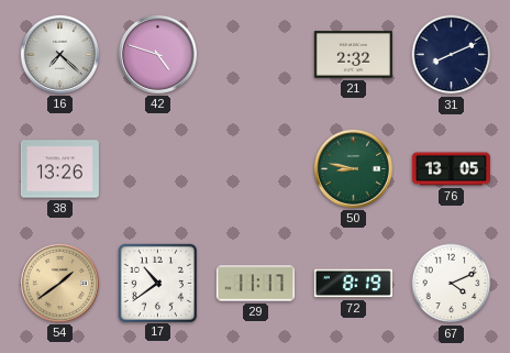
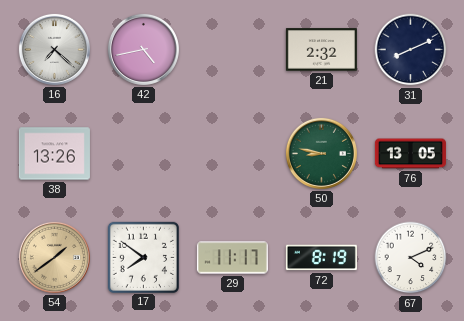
42: 4:48 -> 4:43
17: 10:39 -> 7:51
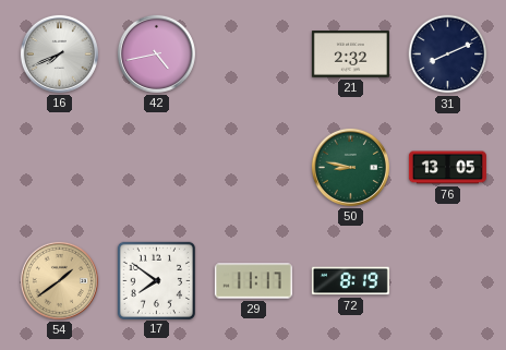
16: 7:22 -> 7:41
38: 13:26 -> none
67: 4:11 -> none
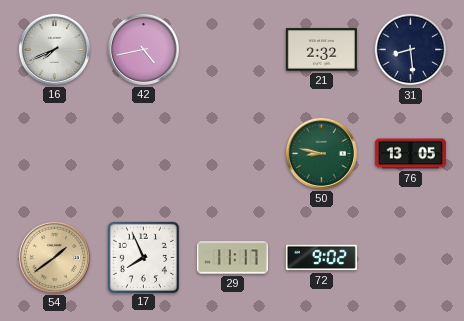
31: 8:11 -> 8:29
17: 7:51 -> 7:56
72: 8:19 -> 9:02
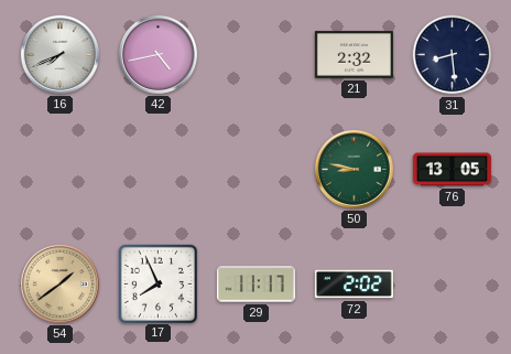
72: 9:02 -> 2:02
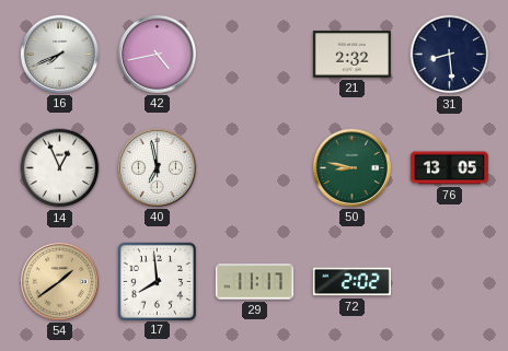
14: none -> 12:56
40: none -> 6:58
17: 7:56 -> 7:59
